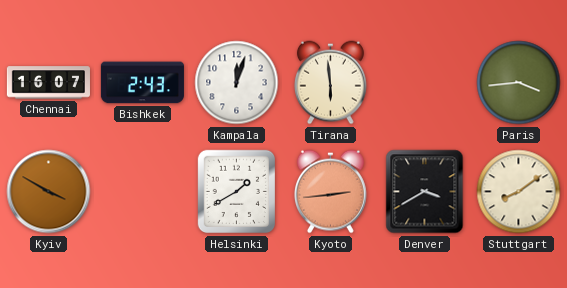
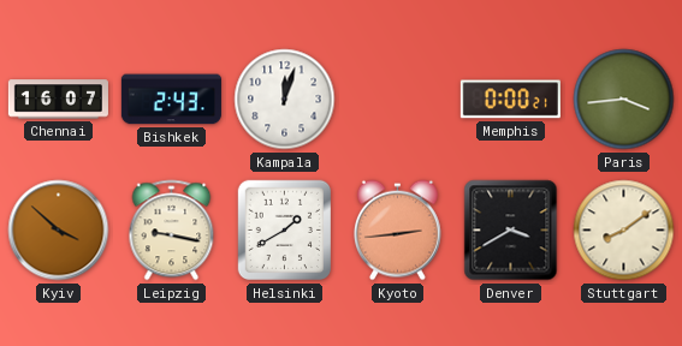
Tirana: 5:59 -> none
Memphis: none -> 0:00
Kyiv: 3:50 -> 3:52
Leipzig: none -> 9:17
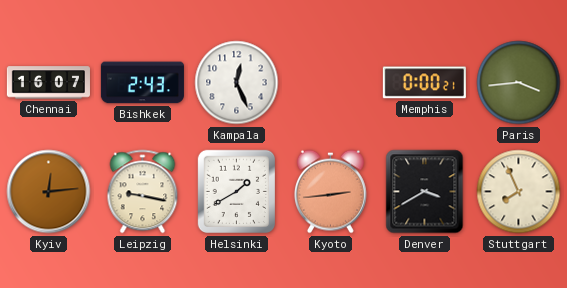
Kampala: 12:03 -> 12:26
Kyiv: 3:52 -> 12:14
Stuttgart: 8:09 -> 7:56
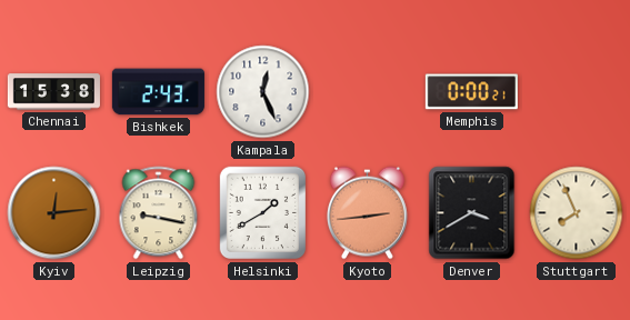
Chennai: 16:07 -> 15:38
Paris: 3:44 -> none
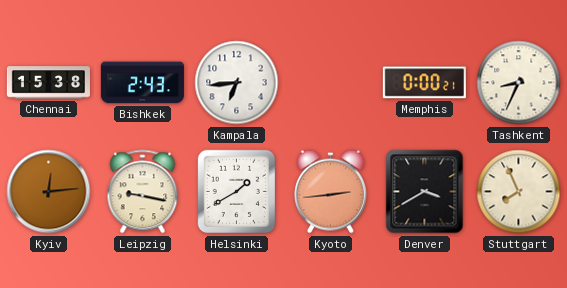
Kampala: 12:26 -> 6:44
Tashkent: none -> 8:34
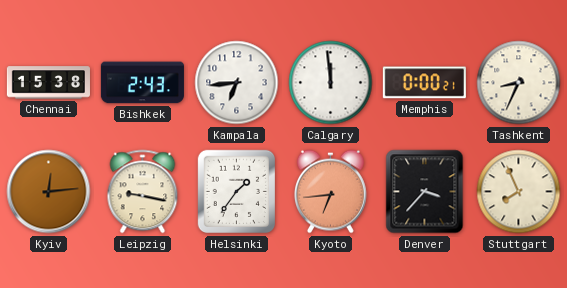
Calgary: none -> 11:59
Helsinki: 1:40 -> 1:36
Kyoto: 2:44 -> 6:44
Denver: 3:40 -> 3:37
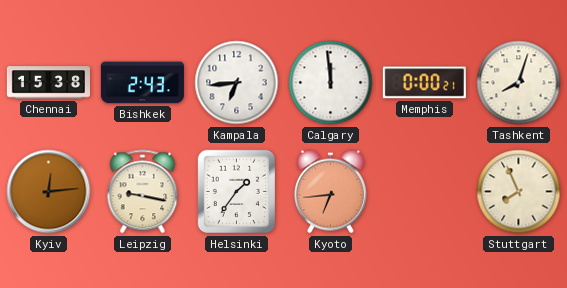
Tashkent: 8:34 -> 8:03
Denver: 3:37 -> none
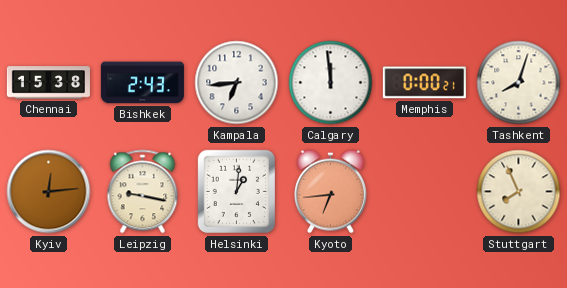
Helsinki: 1:36 -> 1:01
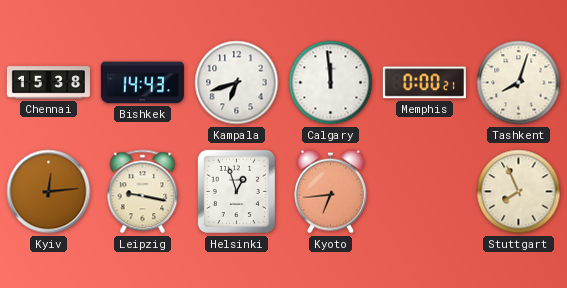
Bishkek: 2:43 -> 14:43
Kampala: 6:44 -> 6:42
Helsinki: 1:01 -> 12:57
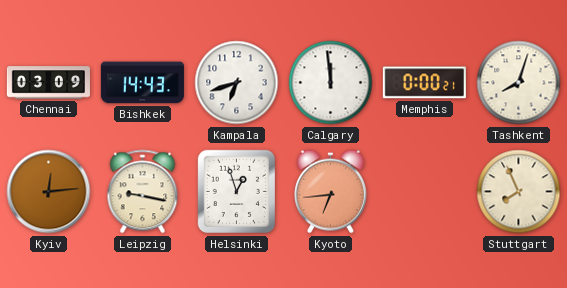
Chennai: 15:38 -> 03:09
